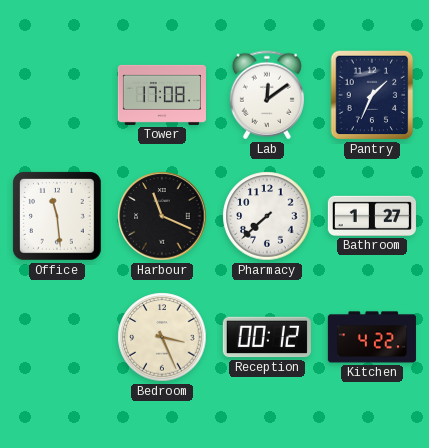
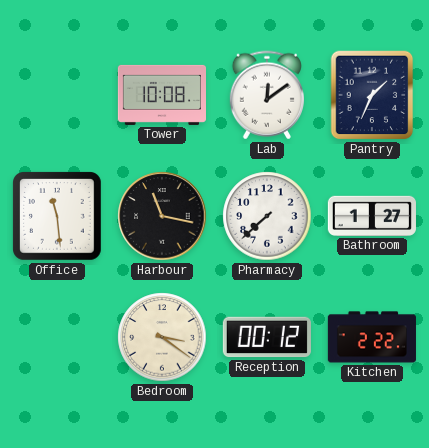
Tower: 17:08 -> 10:08
Harbour: 11:19 -> 11:17
Bedroom: 3:26 -> 3:21
Kitchen: 4:22 -> 2:22
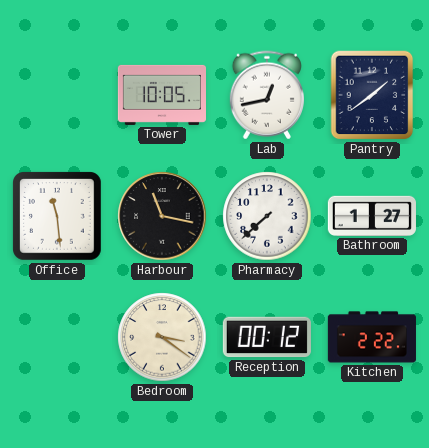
Tower: 10:08 -> 10:05
Lab: 12:09 -> 12:43
Pantry: 1:34 -> 1:39
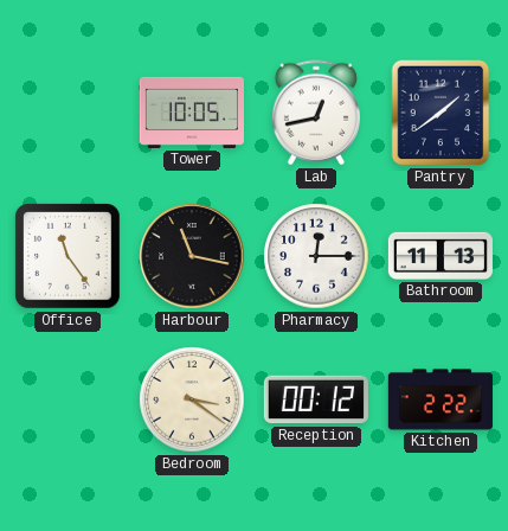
Office: 11:29 -> 11:24
Pharmacy: 7:38 -> 12:15
Bathroom: 1:27 -> 11:13
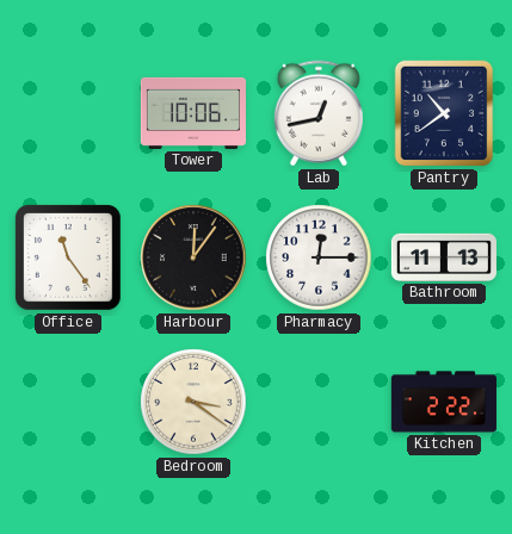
Tower: 10:05 -> 10:06
Pantry: 1:39 -> 10:39
Harbour: 11:17 -> 12:06
Reception: 00:12 -> none
